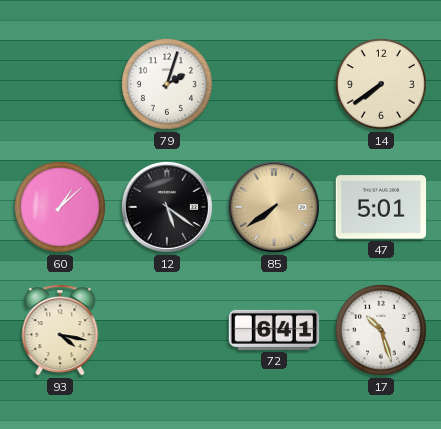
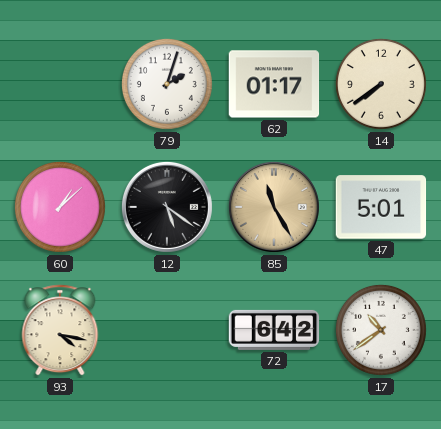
62: none -> 01:17
85: 7:39 -> 11:25
72: 6:41 -> 6:42
17: 10:27 -> 10:39
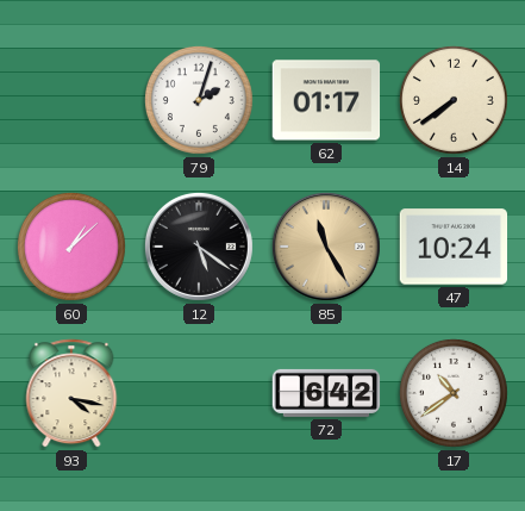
47: 5:01 -> 10:24
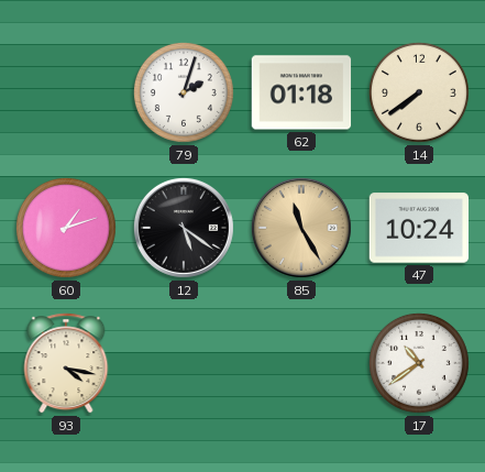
62: 01:17 -> 01:18
60: 1:08 -> 1:12
72: 6:42 -> none
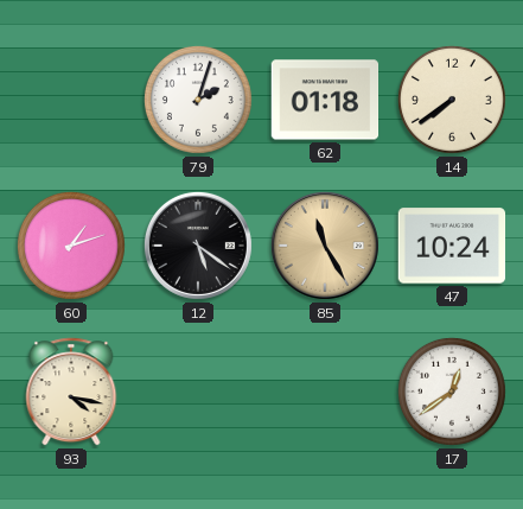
17: 10:39 -> 12:39
